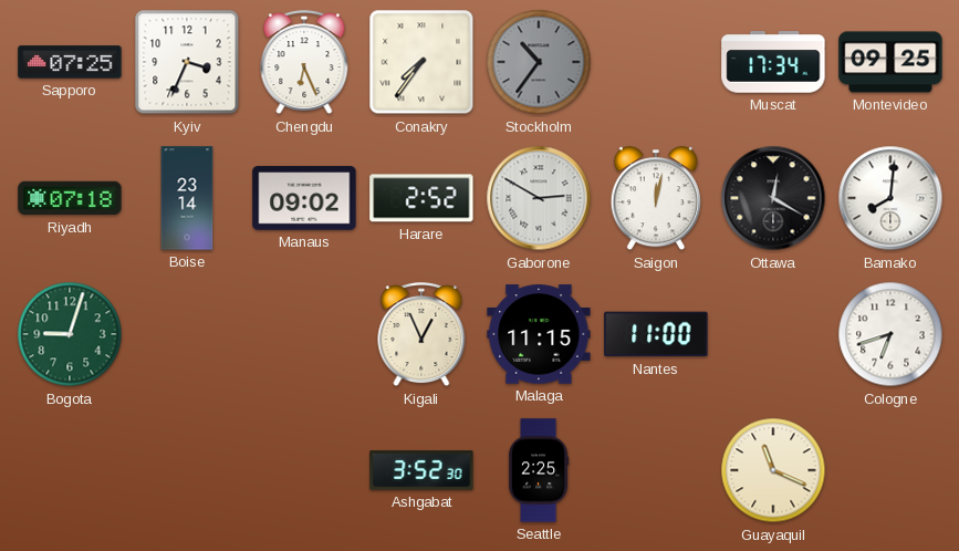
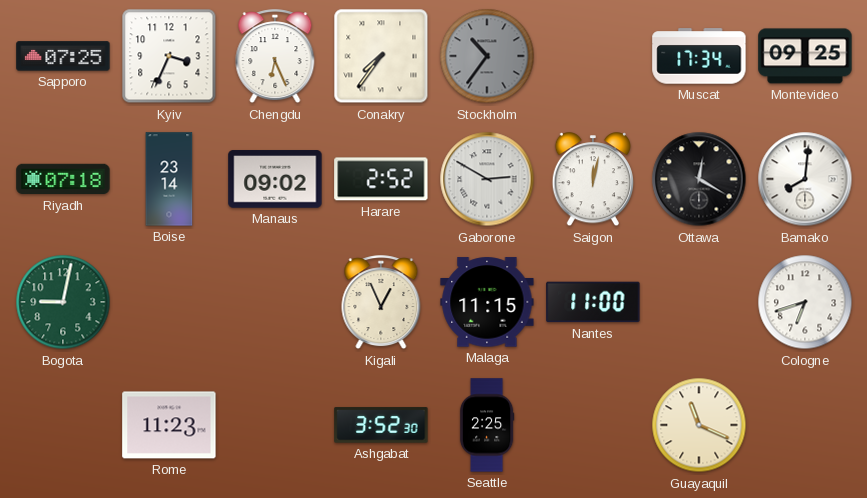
Bogota: 9:03 -> 9:02
Rome: none -> 11:23
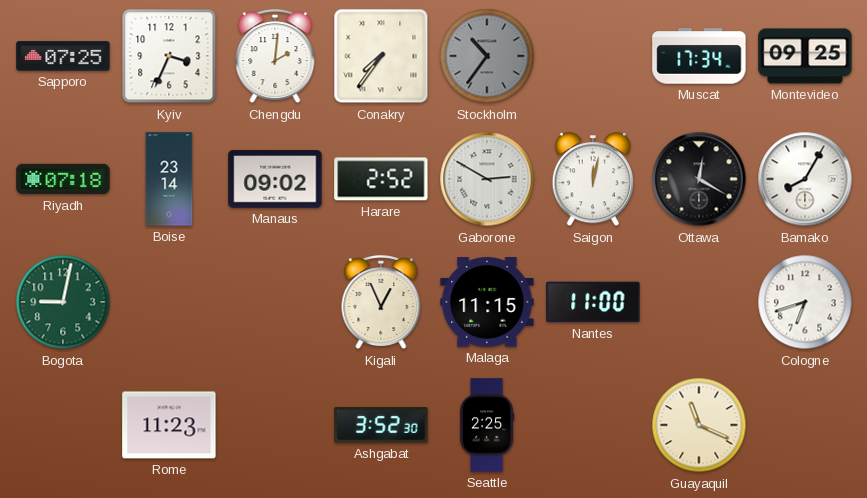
Chengdu: 6:26 -> 2:01
Bamako: 8:01 -> 8:05
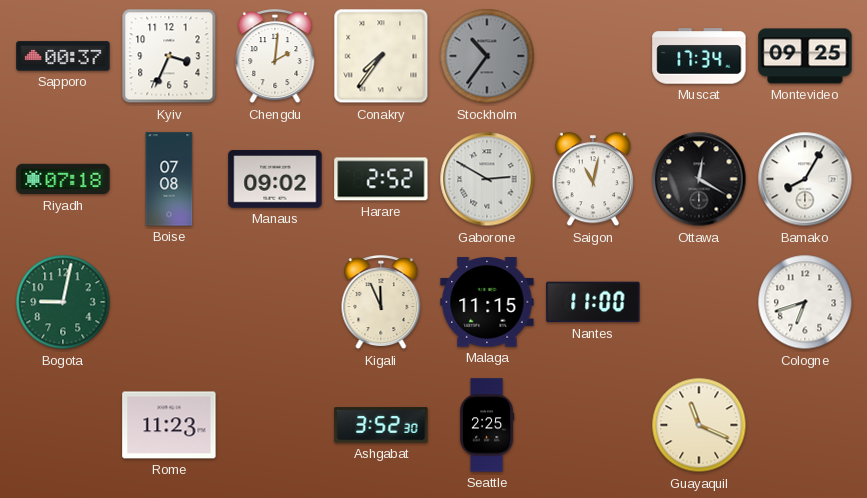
Sapporo: 07:25 -> 00:37
Boise: 23:14 -> 07:08
Saigon: 12:02 -> 11:02
Kigali: 12:56 -> 11:56
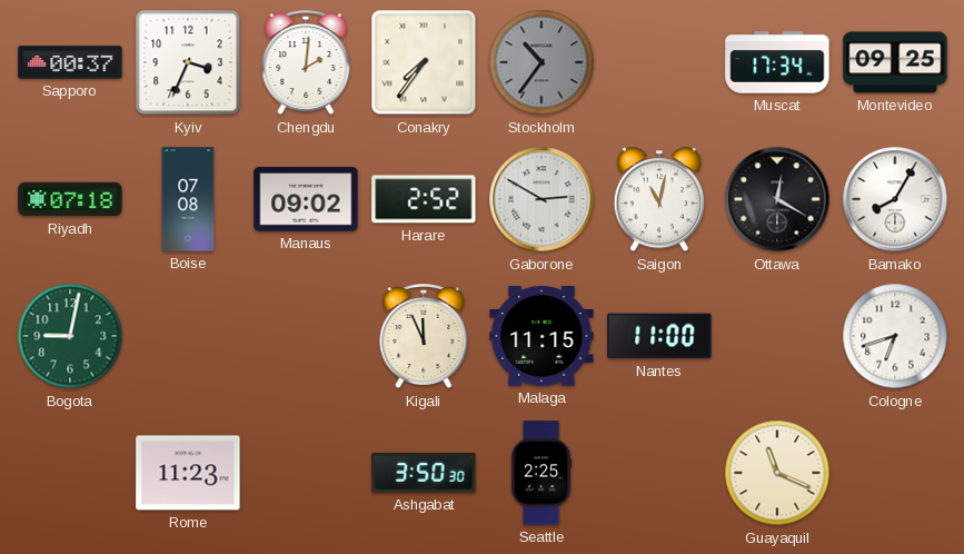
Ashgabat: 3:52 -> 3:50
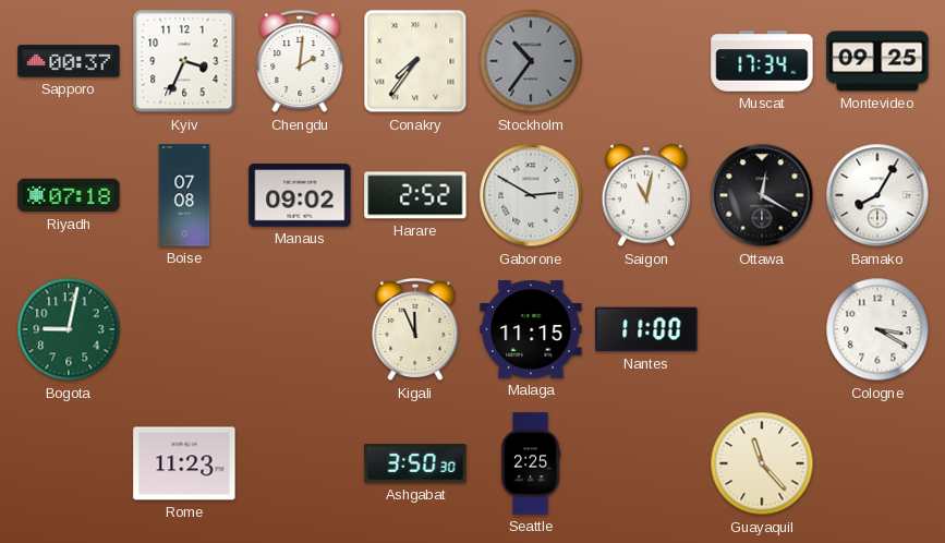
Cologne: 6:42 -> 3:20
Guayaquil: 11:19 -> 11:23
